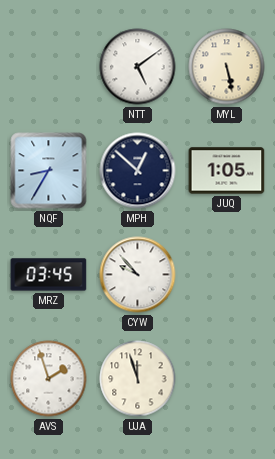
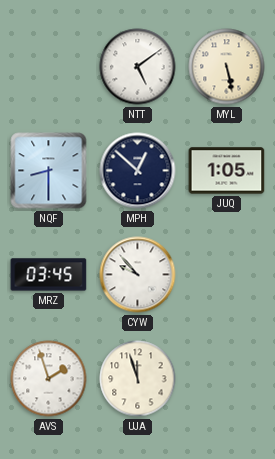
NQF: 8:35 -> 8:30
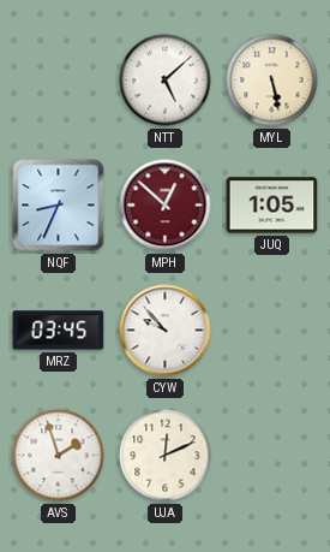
NTT: 5:09 -> 5:08
NQF: 8:30 -> 8:34
MPH dial: navy -> burgundy
UJA: 11:57 -> 12:11
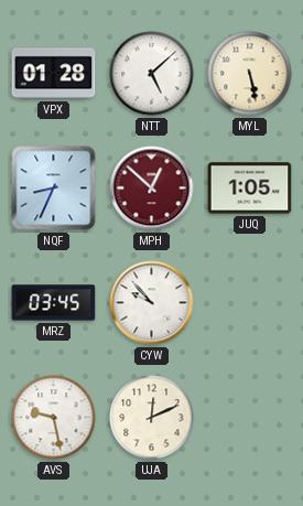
VPX: none -> 01:28
AVS: 1:57 -> 9:28
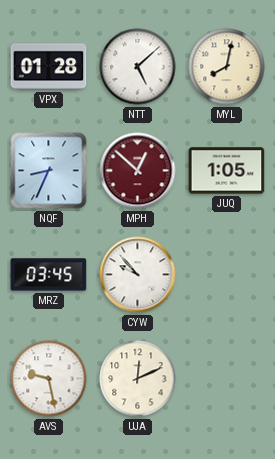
MYL: 5:28 -> 8:02
